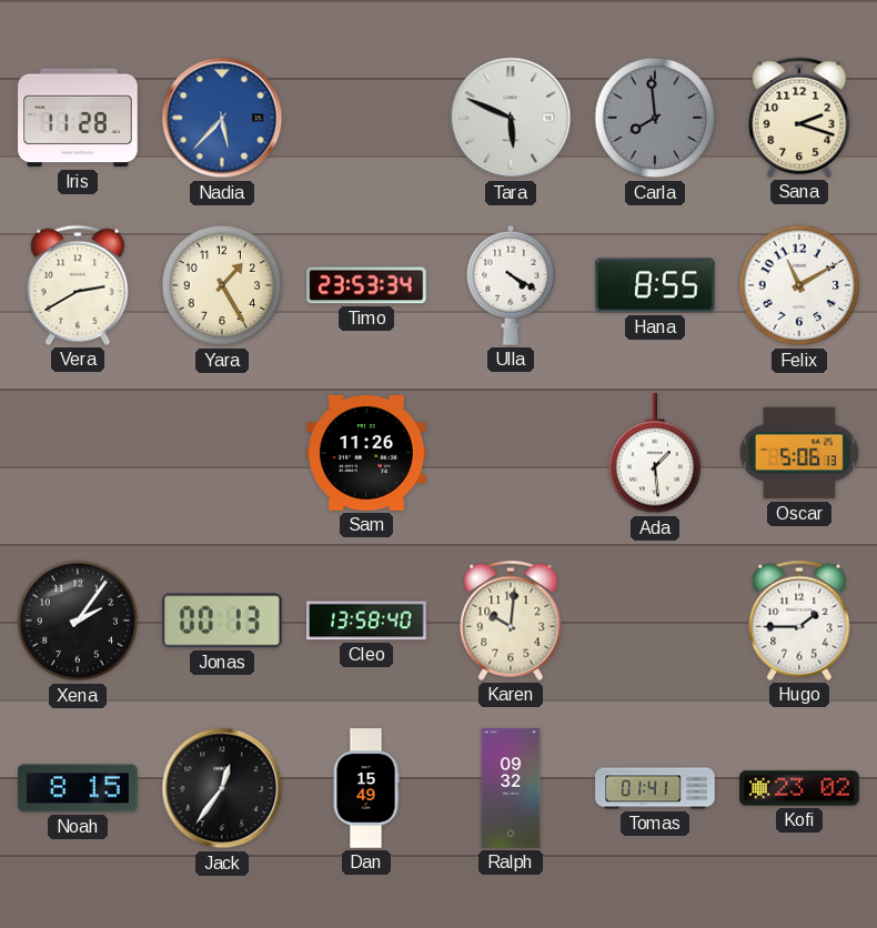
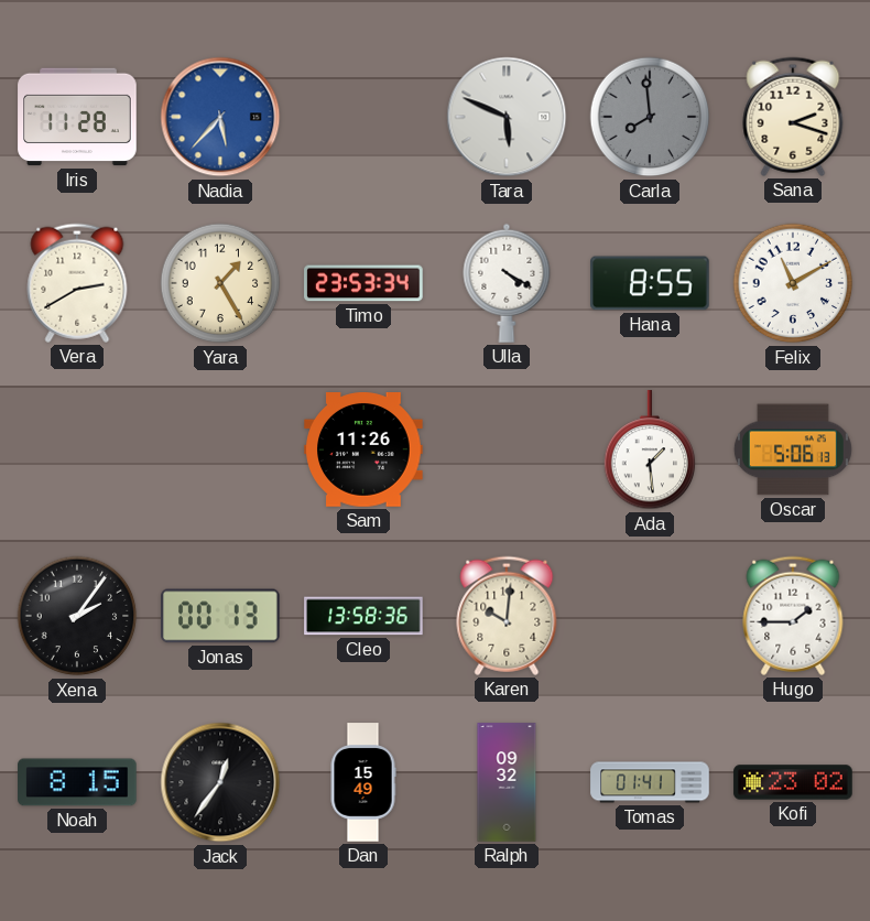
Cleo: 13:58:40 -> 13:58:36
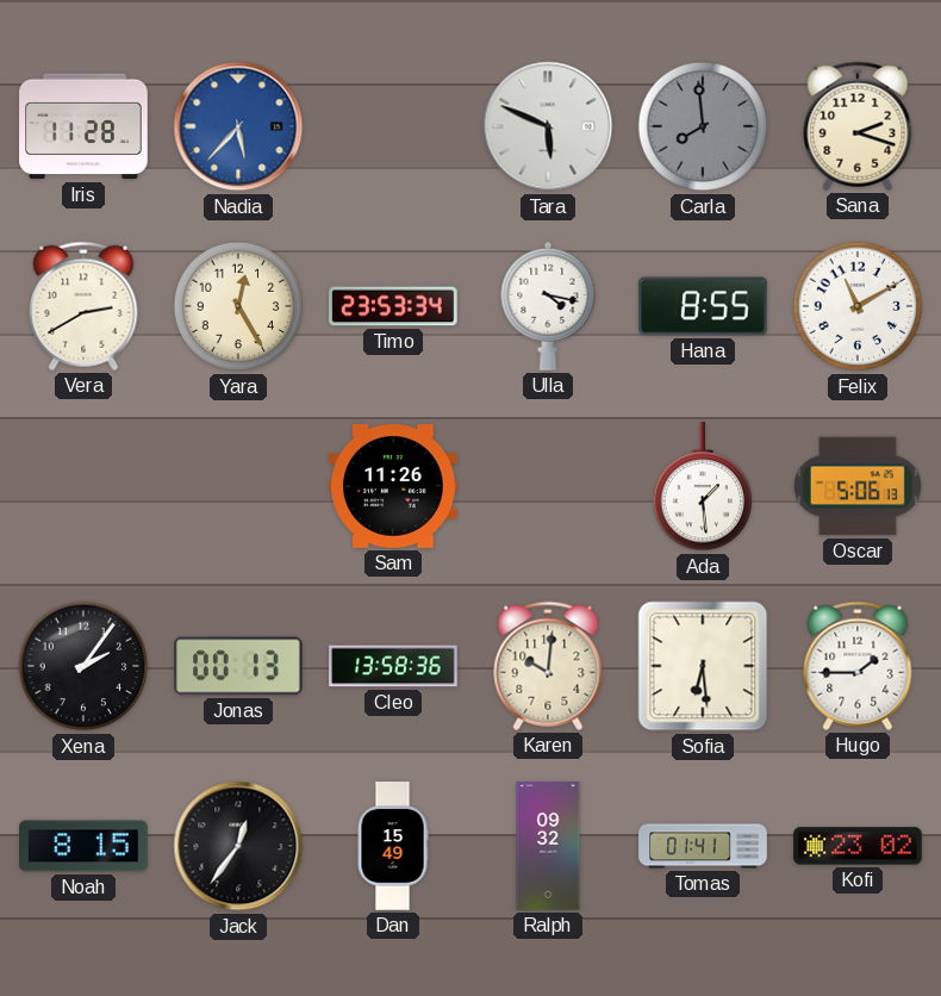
Yara: 1:25 -> 12:25
Ulla: 4:20 -> 4:17
Sofia: none -> 6:29
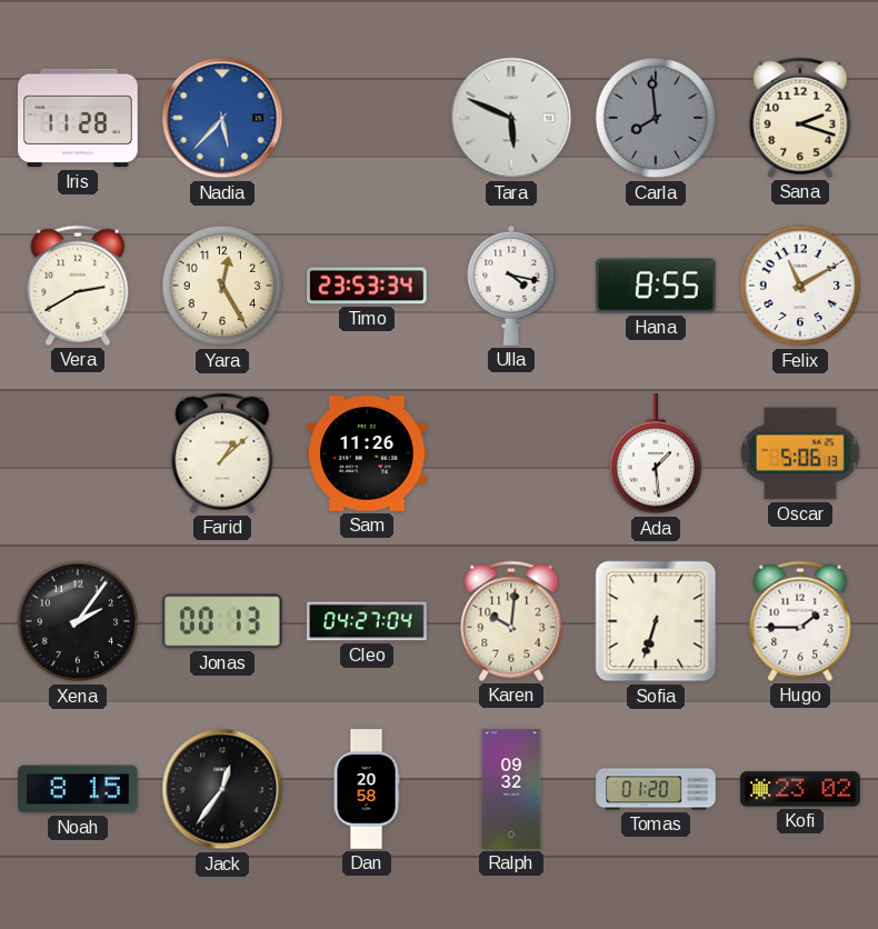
Farid: none -> 1:08
Cleo: 13:58 -> 04:27
Sofia: 6:29 -> 6:33
Dan: 15:49 -> 20:58
Tomas: 01:41 -> 01:20
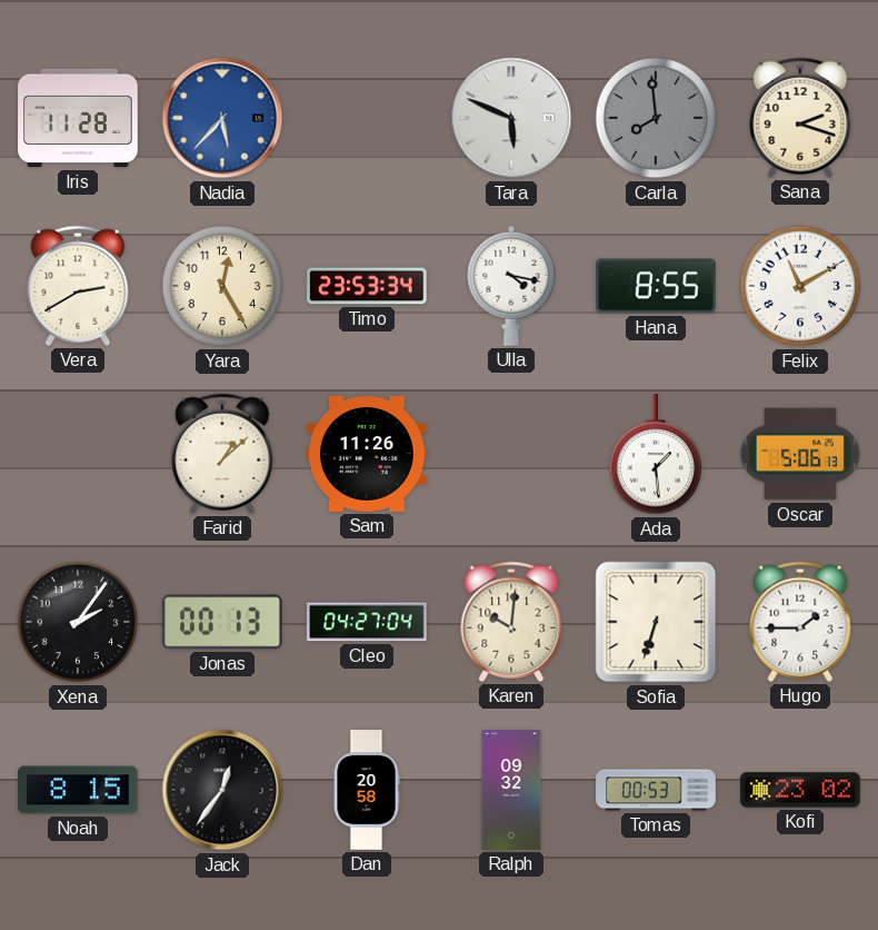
Tomas: 01:20 -> 00:53
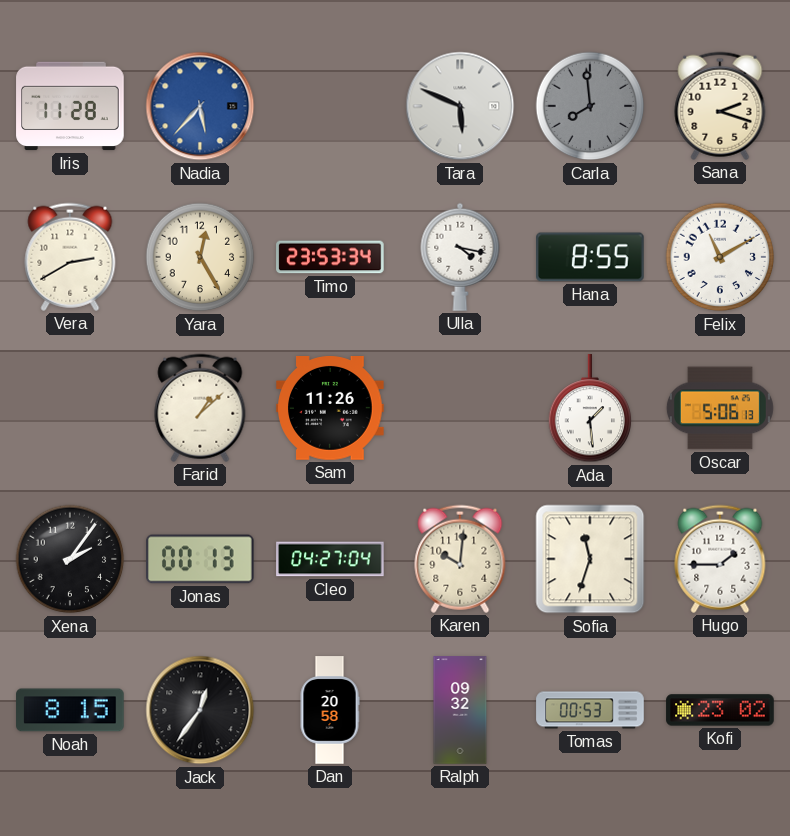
Sofia: 6:33 -> 11:33
